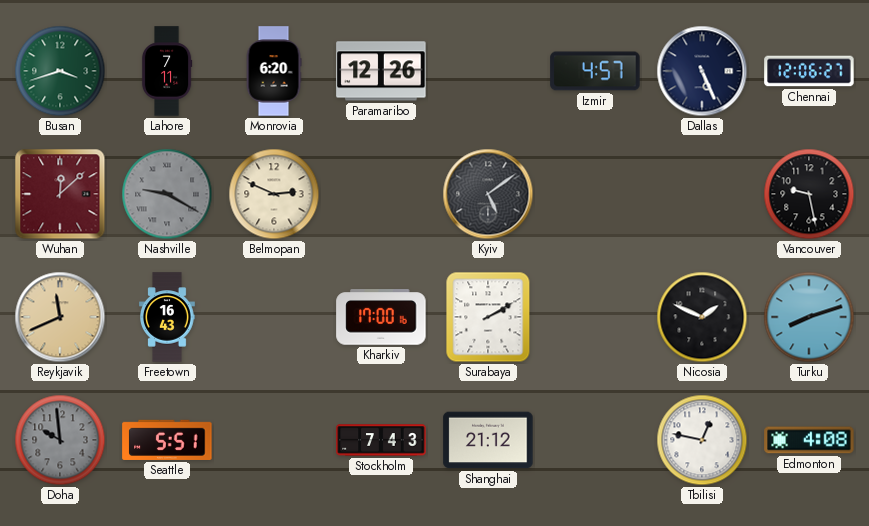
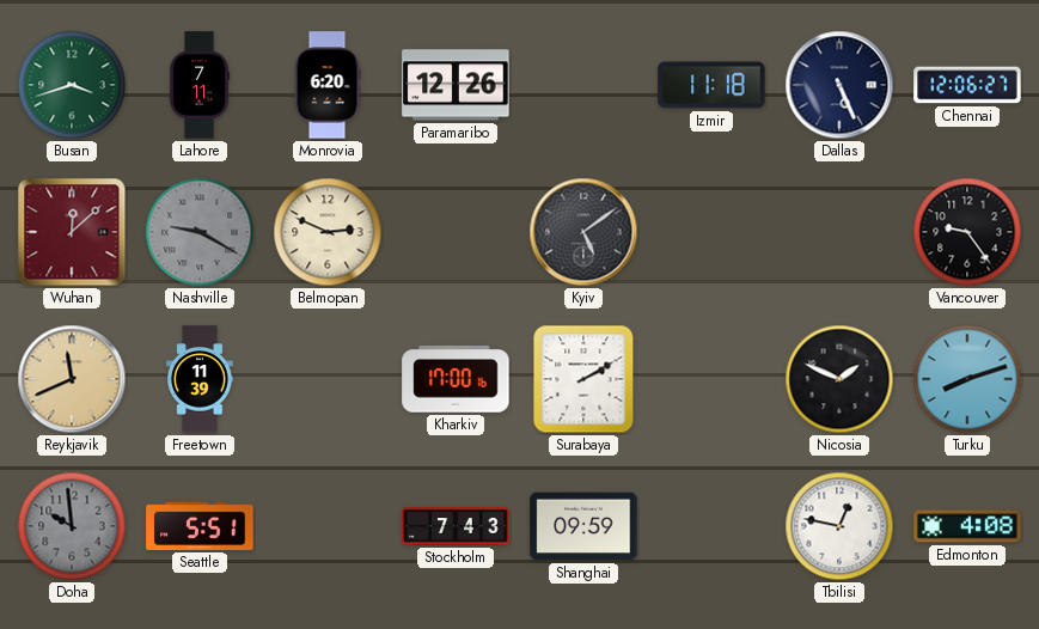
Izmir: 4:57 -> 11:18
Vancouver: 9:28 -> 9:24
Freetown: 16:43 -> 11:39
Shanghai: 21:12 -> 09:59
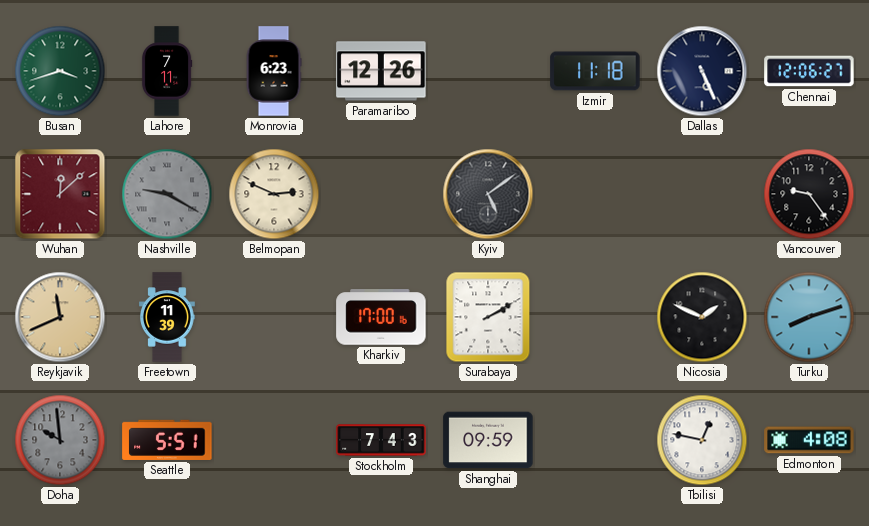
Monrovia: 6:20 -> 6:23
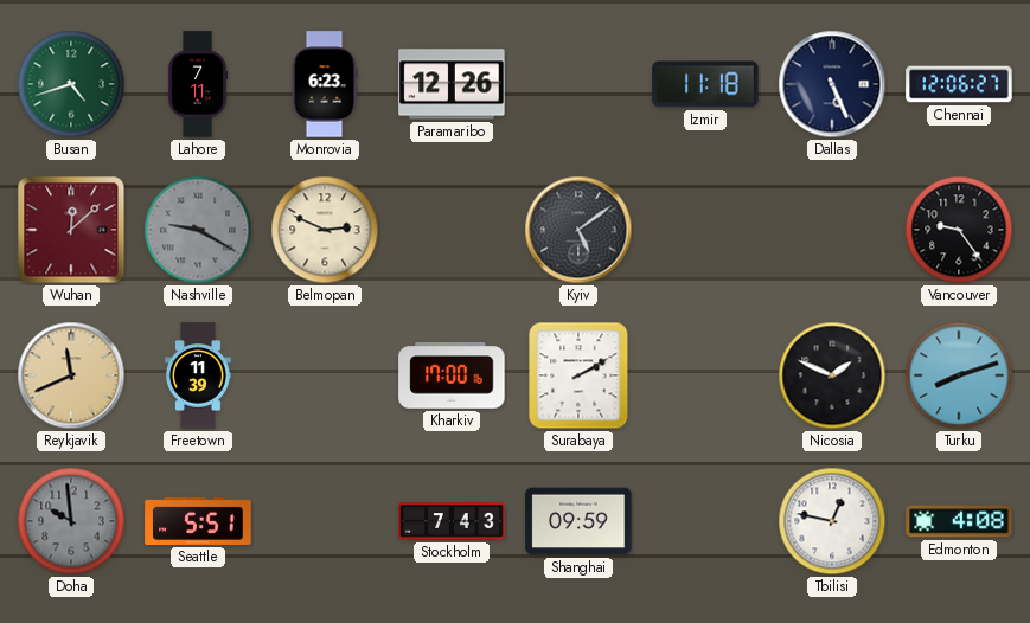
Busan: 3:42 -> 4:42
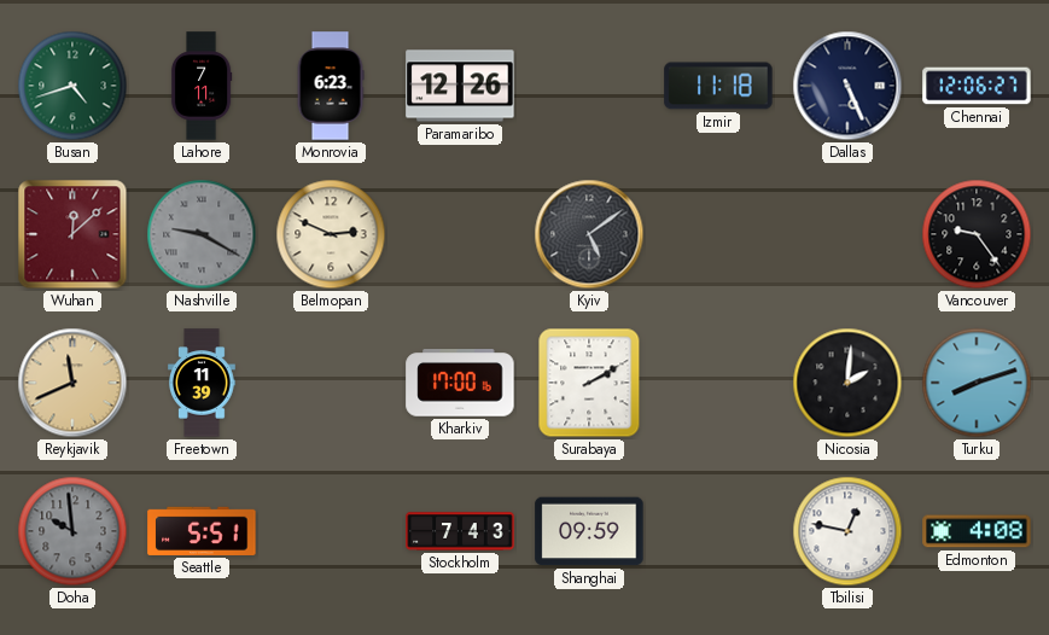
Nicosia: 1:49 -> 2:01
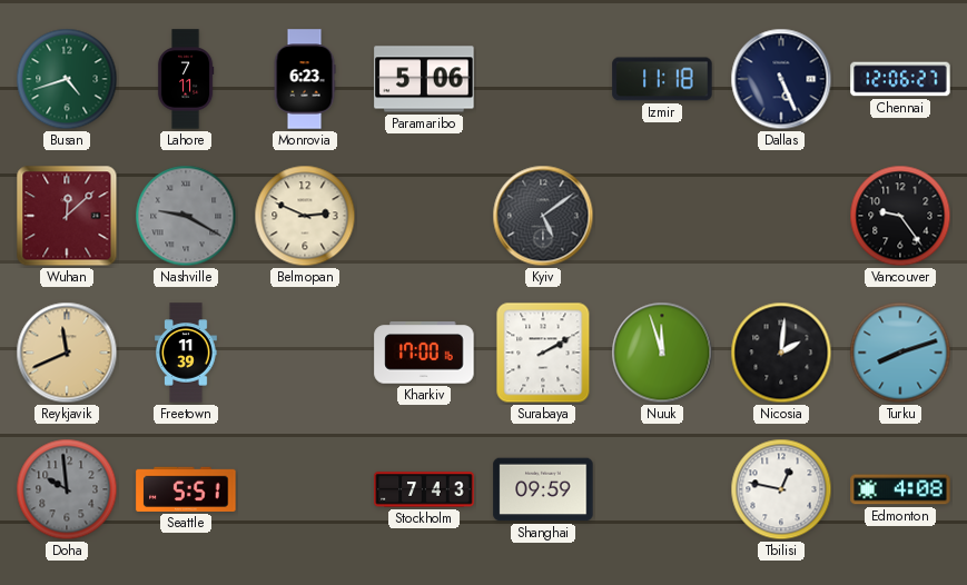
Paramaribo: 12:26 -> 5:06
Nuuk: none -> 11:57
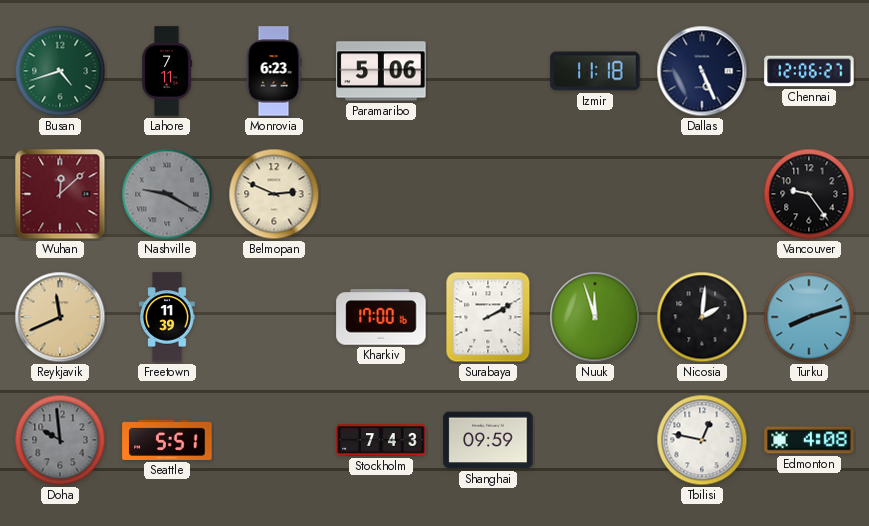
Kyiv: 5:09 -> none
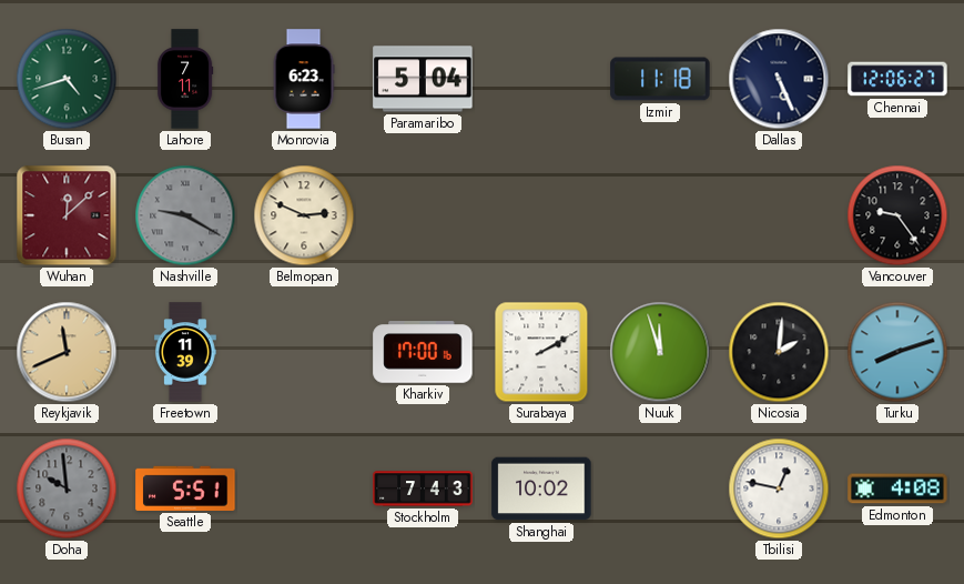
Paramaribo: 5:06 -> 5:04
Shanghai: 09:59 -> 10:02
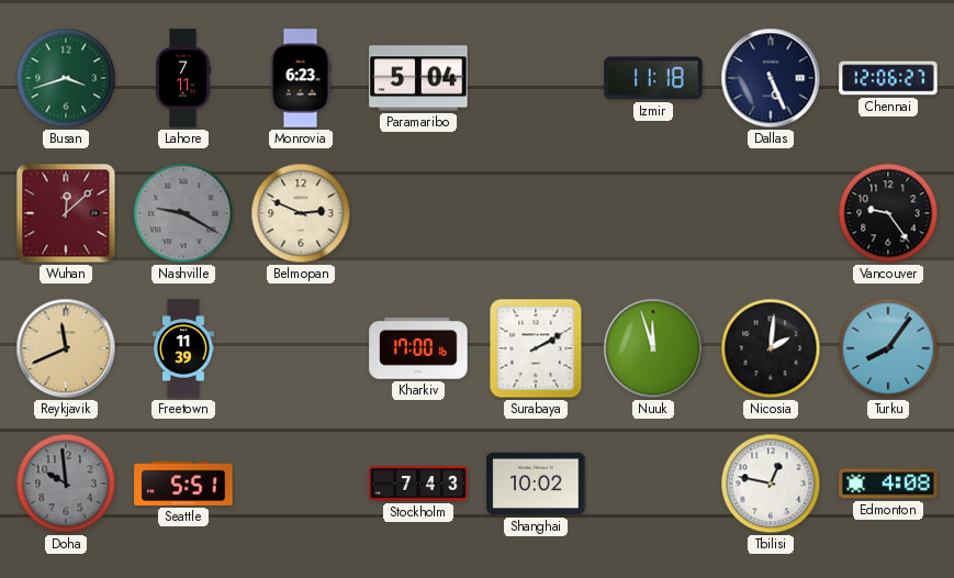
Busan: 4:42 -> 3:42
Turku: 8:12 -> 8:06
